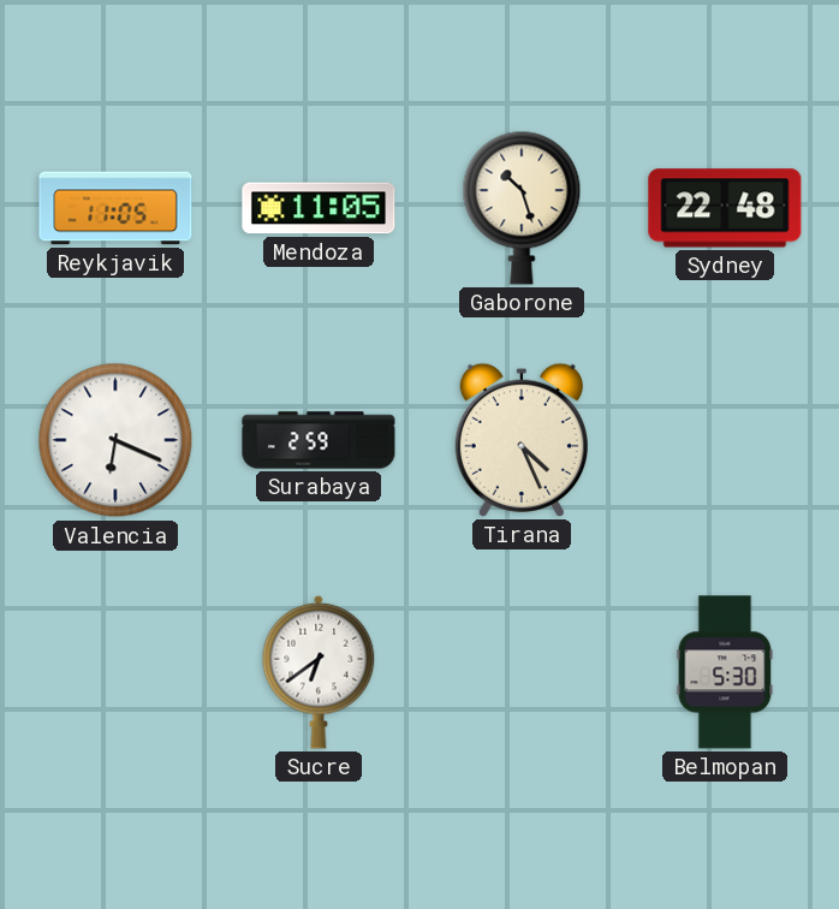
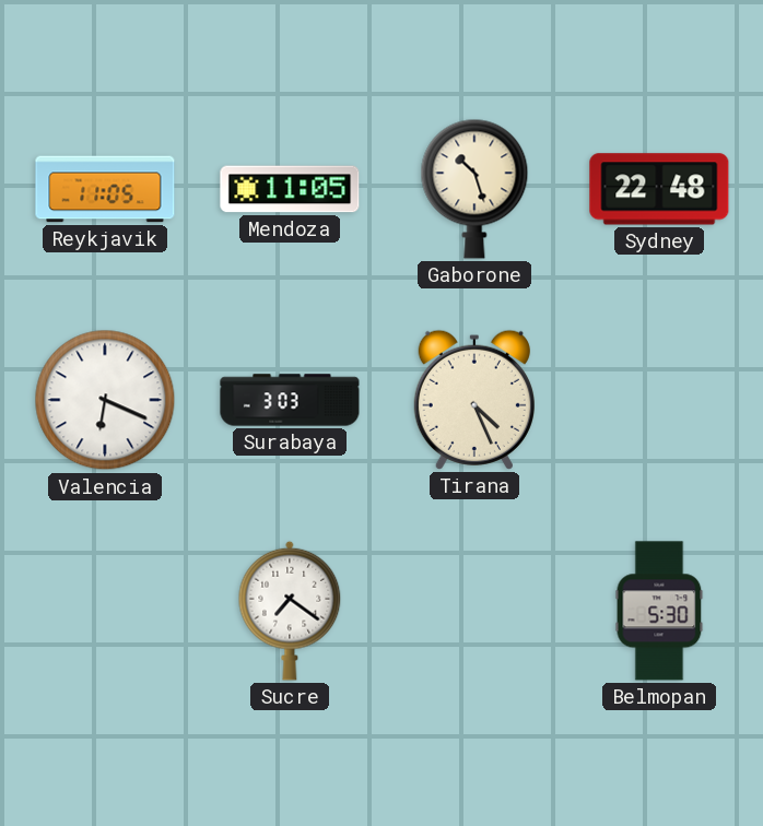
Surabaya: 2:59 -> 3:03
Sucre: 6:39 -> 7:21
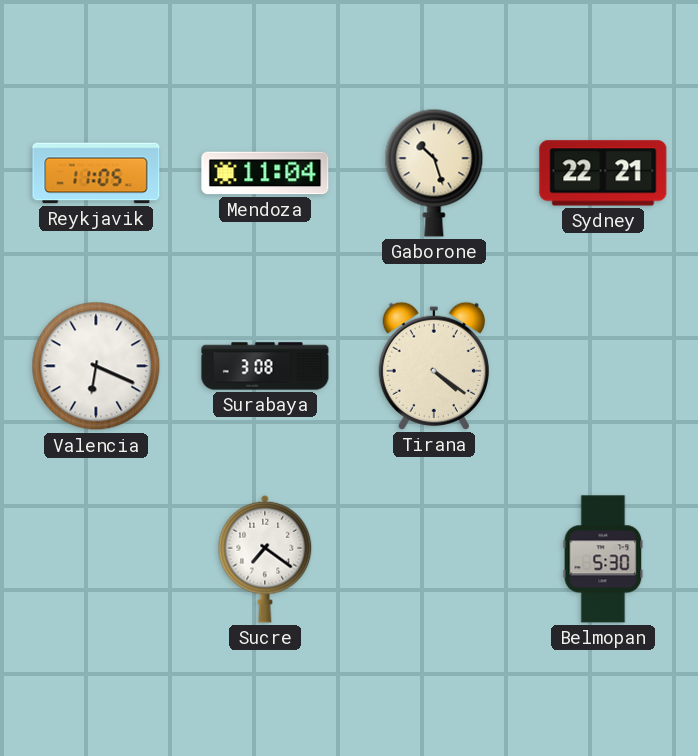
Mendoza: 11:05 -> 11:04
Sydney: 22:48 -> 22:21
Surabaya: 3:03 -> 3:08
Tirana: 4:26 -> 4:21
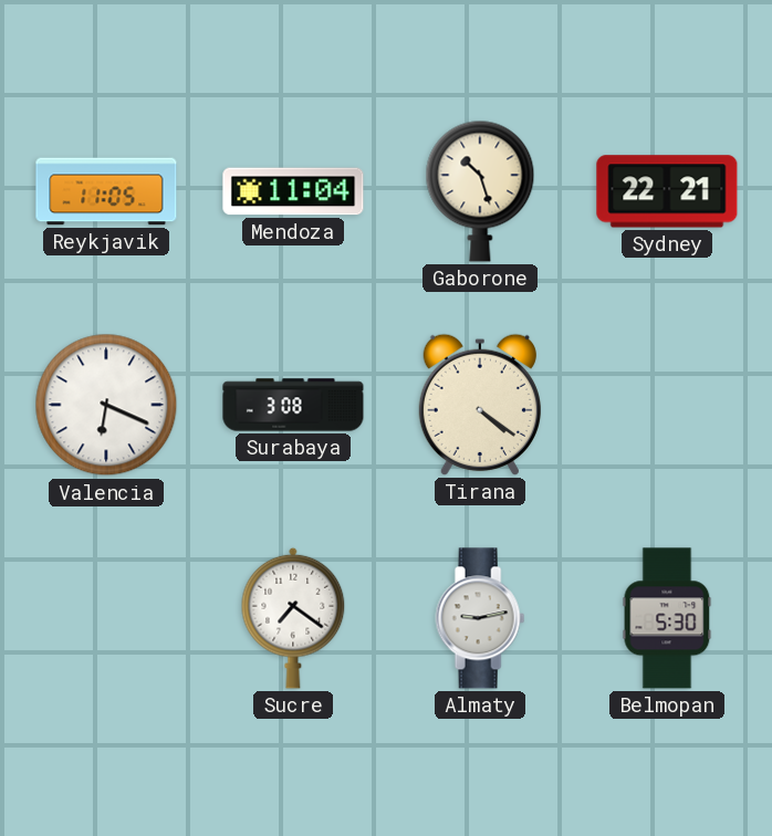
Almaty: none -> 9:13
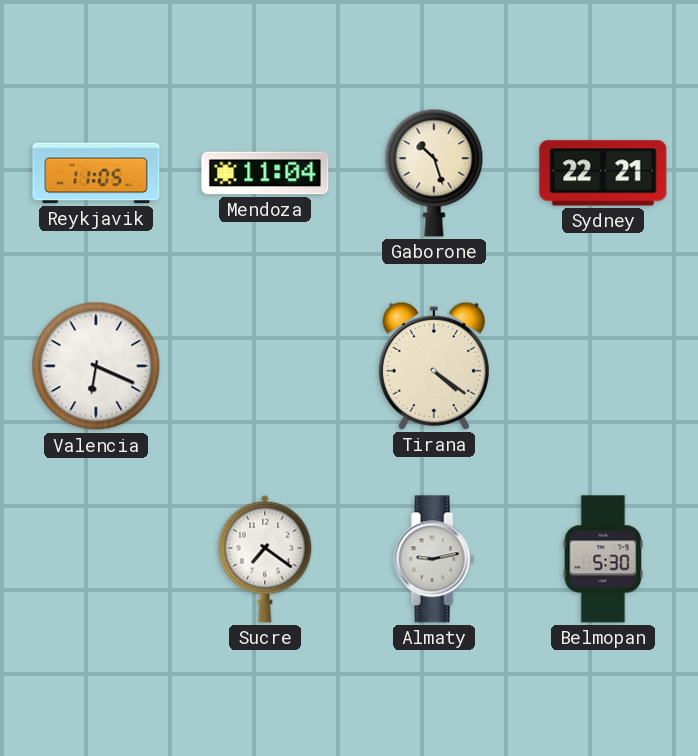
Surabaya: 3:08 -> none
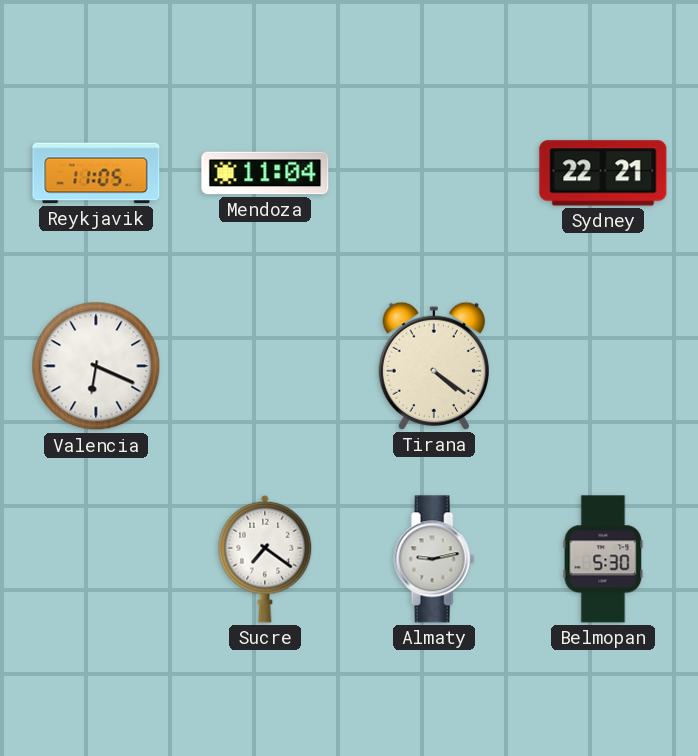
Gaborone: 10:27 -> none
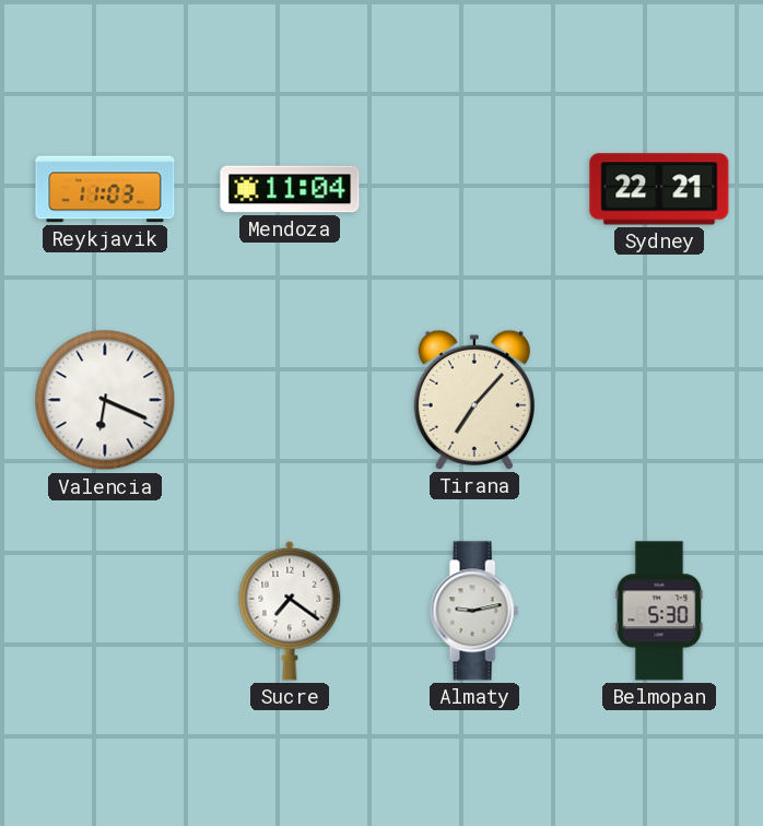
Reykjavik: 11:05 -> 11:03
Tirana: 4:21 -> 7:07
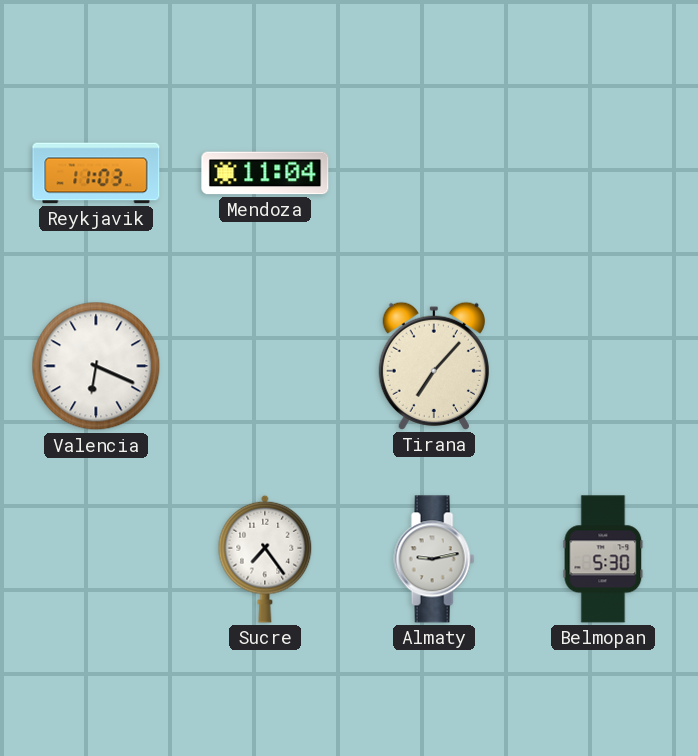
Sydney: 22:21 -> none
Sucre: 7:21 -> 7:24
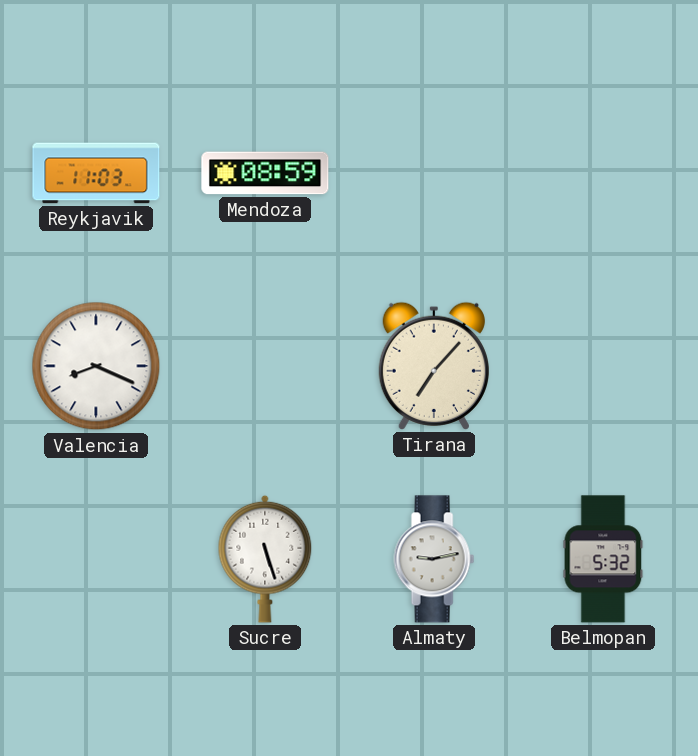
Mendoza: 11:04 -> 08:59
Valencia: 6:19 -> 8:19
Sucre: 7:24 -> 5:27
Belmopan: 5:30 -> 5:32
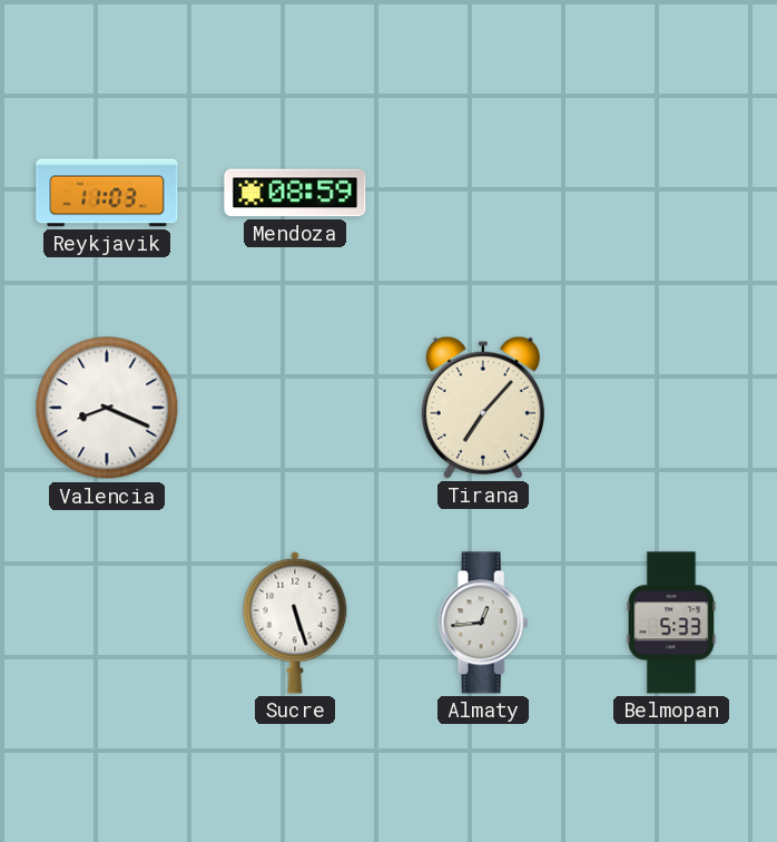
Almaty: 9:13 -> 12:44
Belmopan: 5:32 -> 5:33
